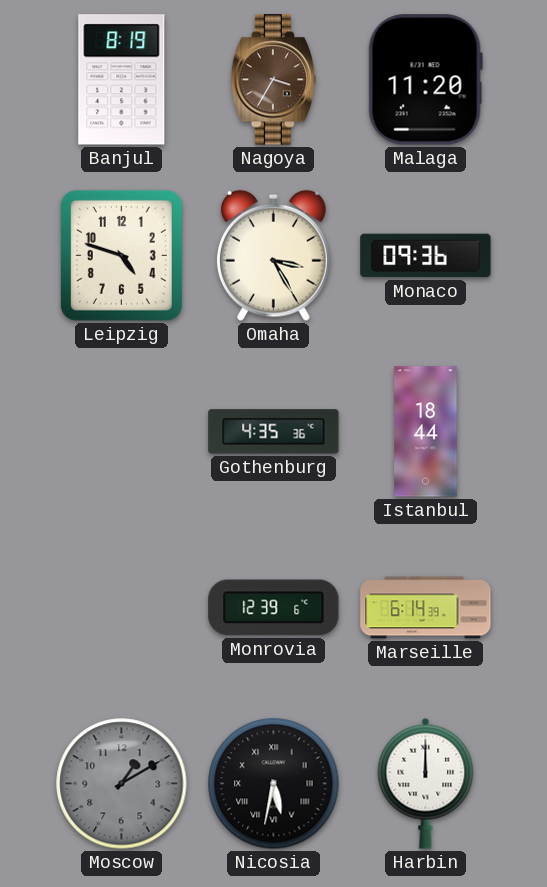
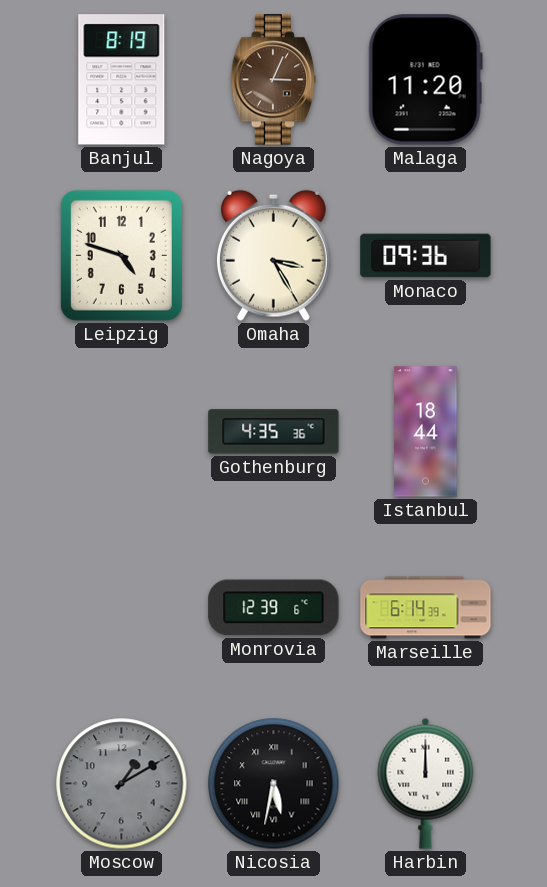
Nagoya: 3:35 -> 3:04
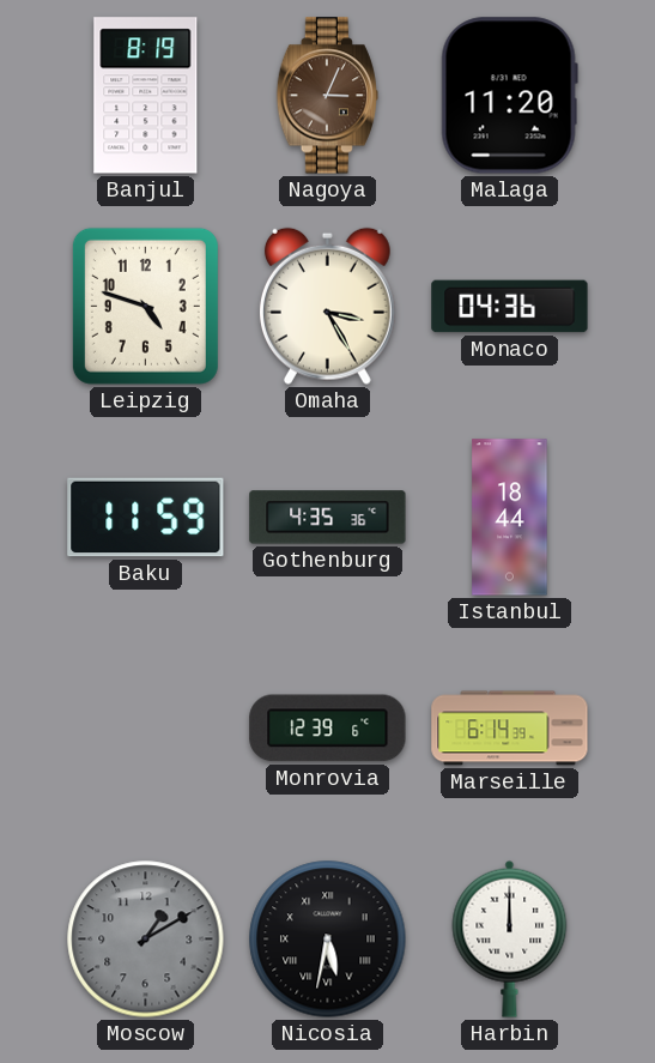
Monaco: 09:36 -> 04:36
Baku: none -> 11:59
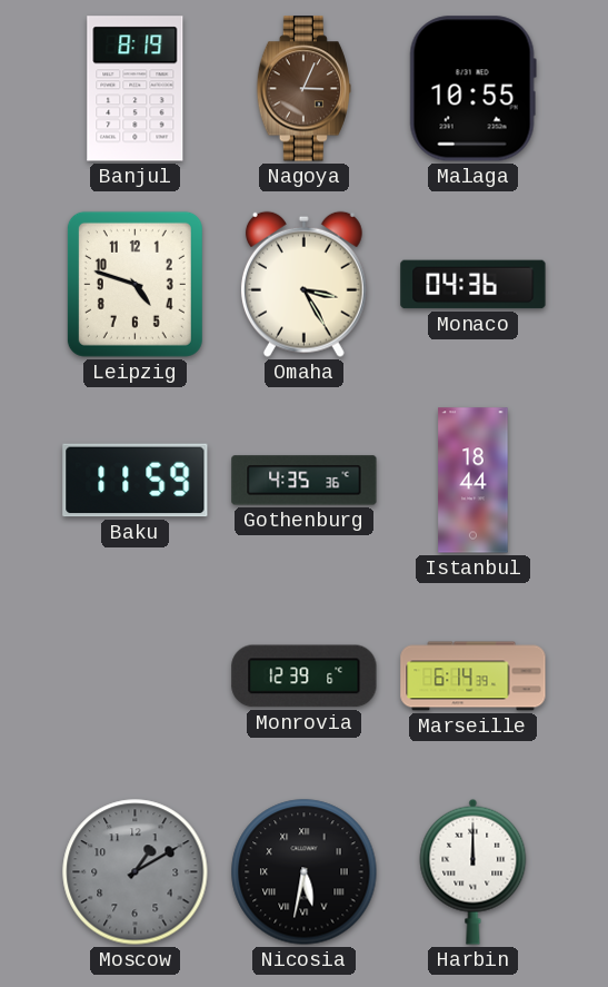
Malaga: 11:20 -> 10:55
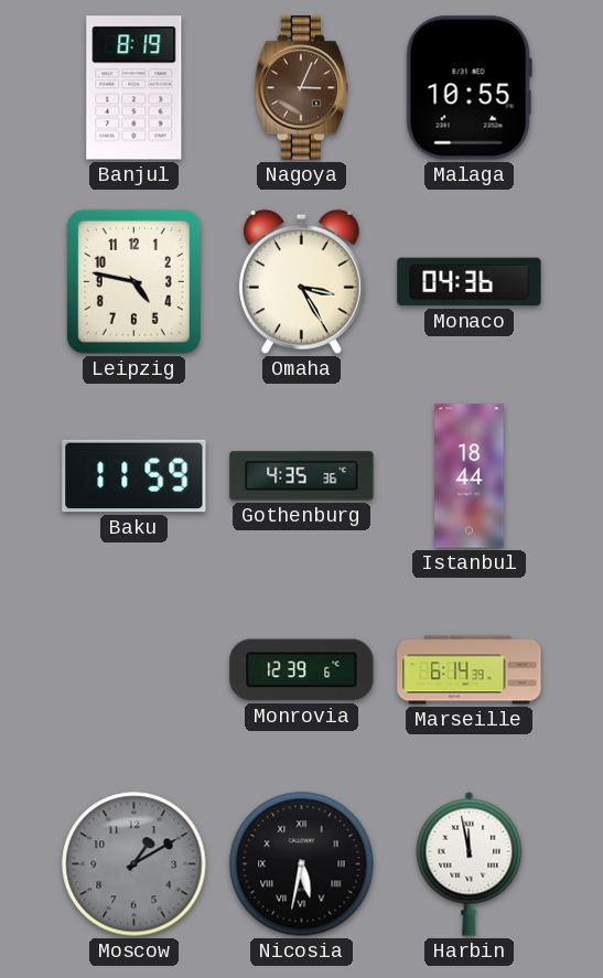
Leipzig: 4:48 -> 4:47
Harbin: 12:00 -> 11:58
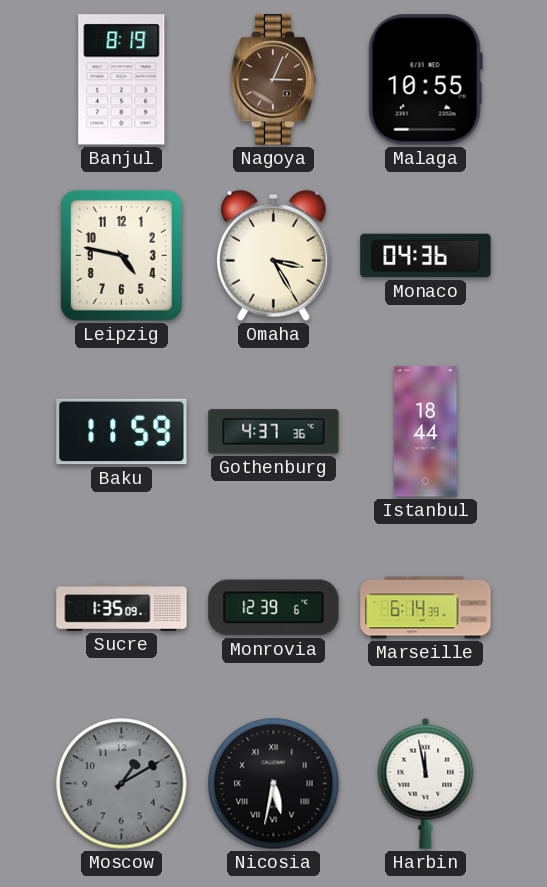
Gothenburg: 4:35 -> 4:37
Sucre: none -> 1:35
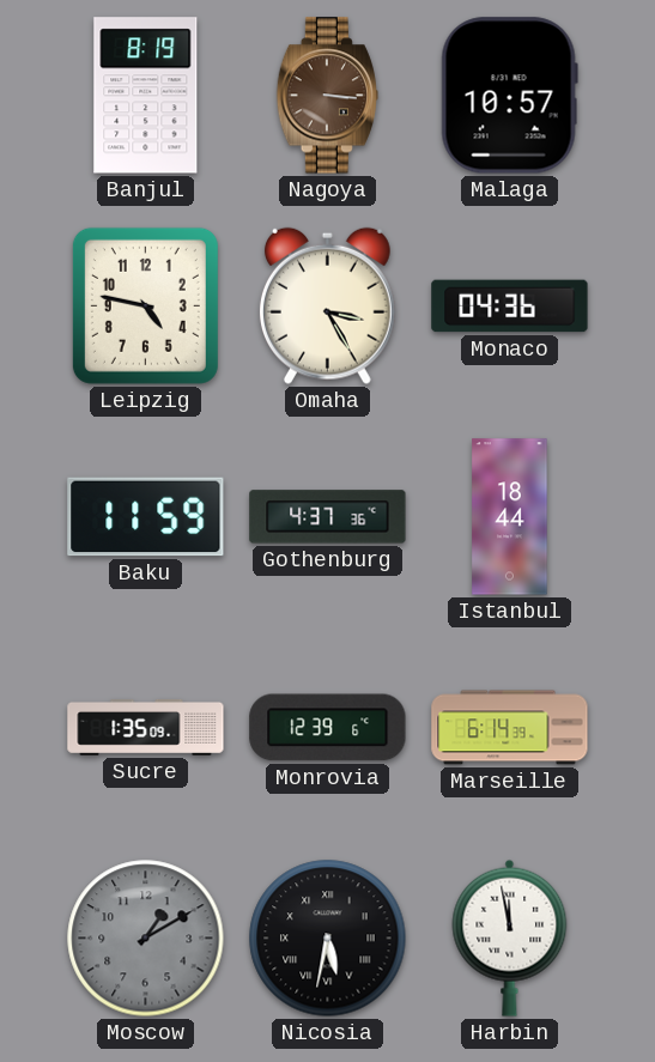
Nagoya: 3:04 -> 3:16
Malaga: 10:55 -> 10:57
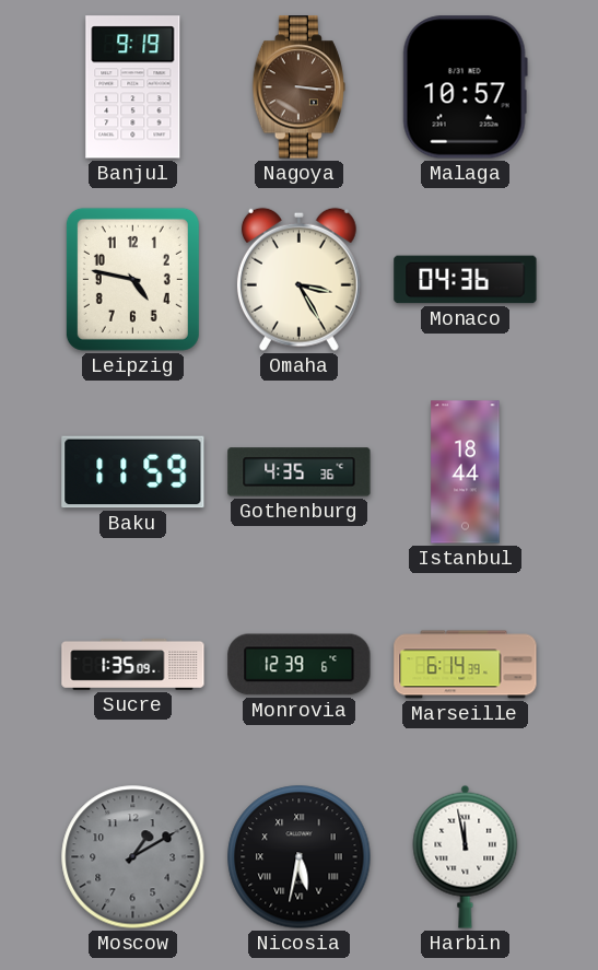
Banjul: 8:19 -> 9:19
Gothenburg: 4:37 -> 4:35
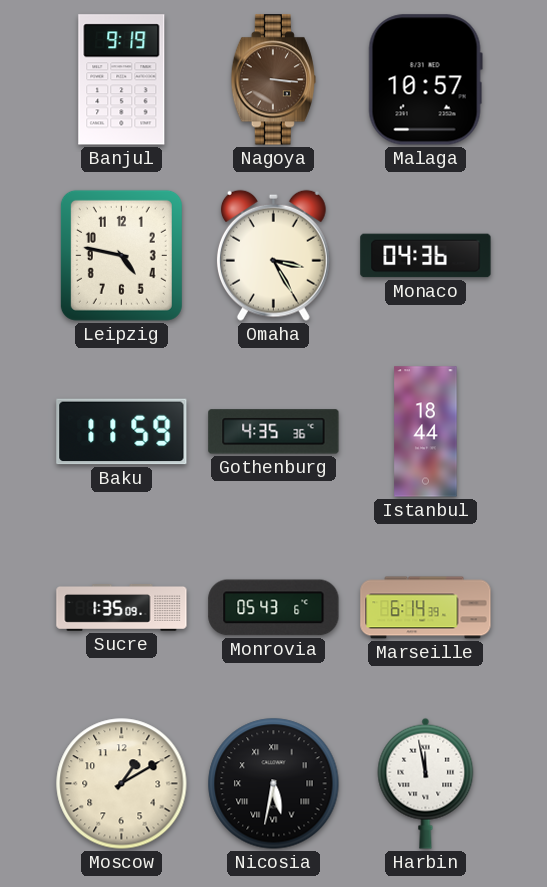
Monrovia: 12:39 -> 05:43
Moscow dial: grey -> cream
